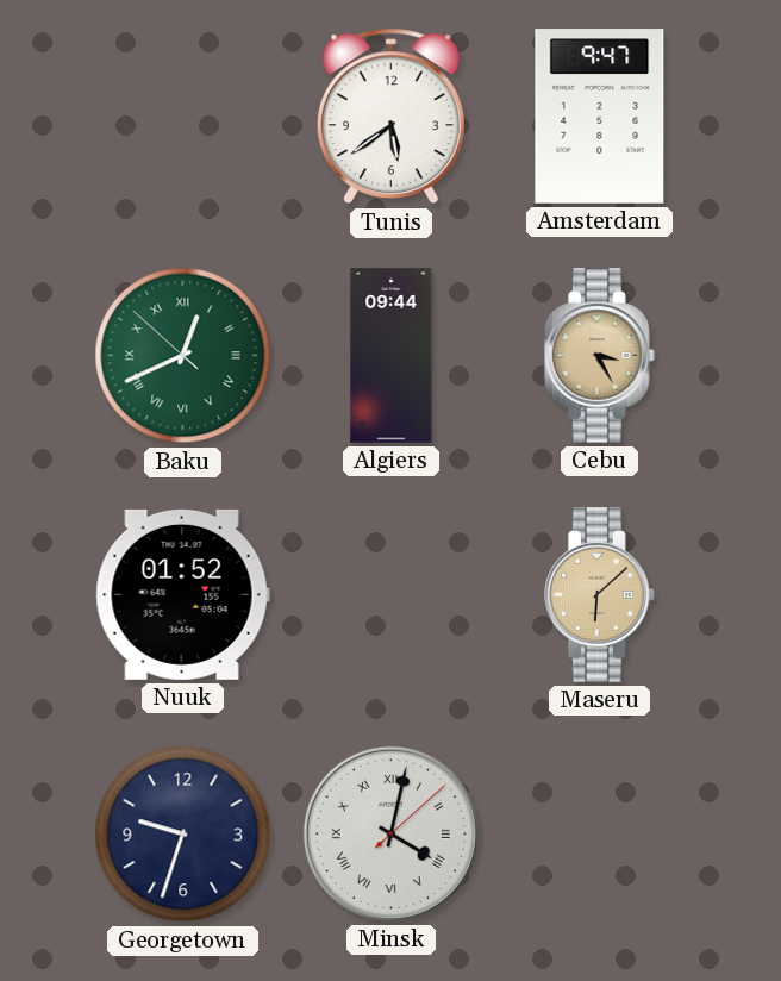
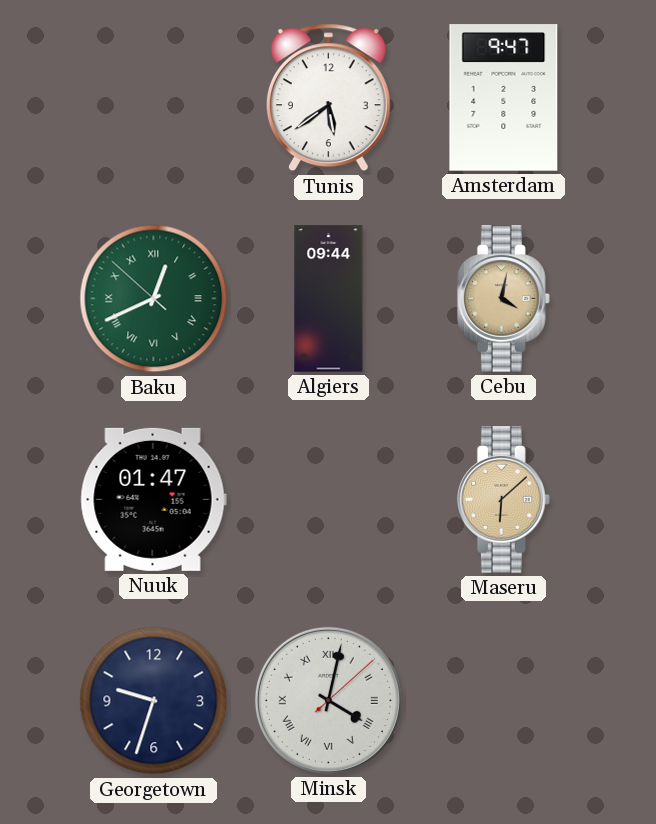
Cebu: 3:25 -> 4:02
Nuuk: 01:52 -> 01:47
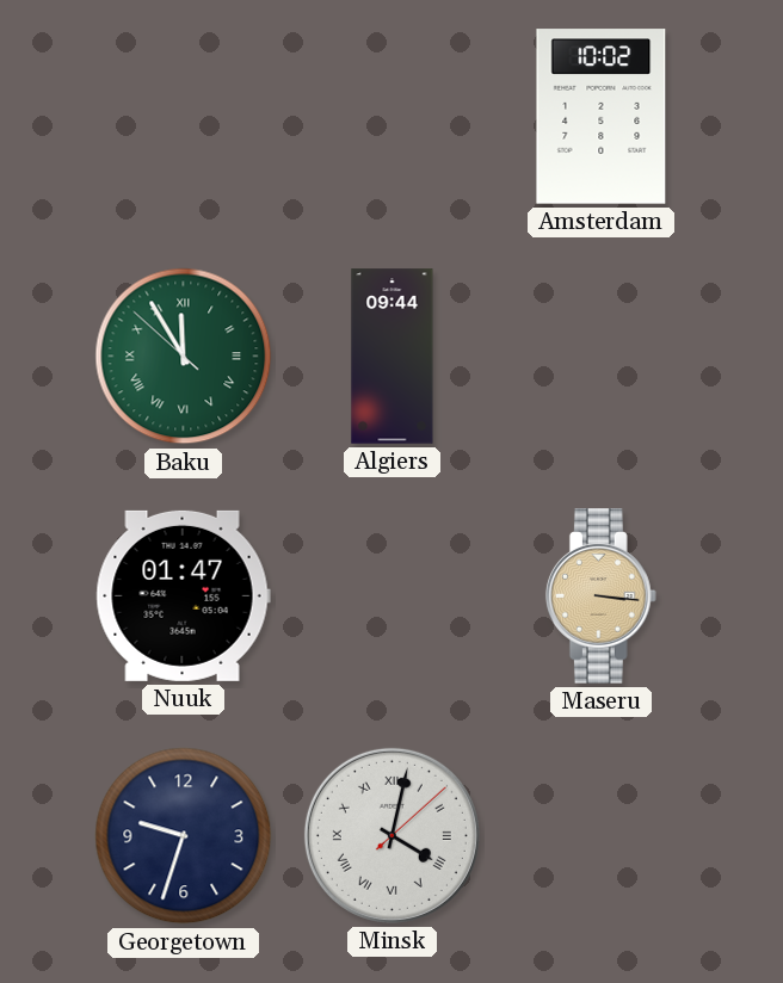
Tunis: 5:39 -> none
Amsterdam: 9:47 -> 10:02
Baku: 12:40 -> 11:54
Cebu: 4:02 -> none
Maseru: 6:08 -> 3:16
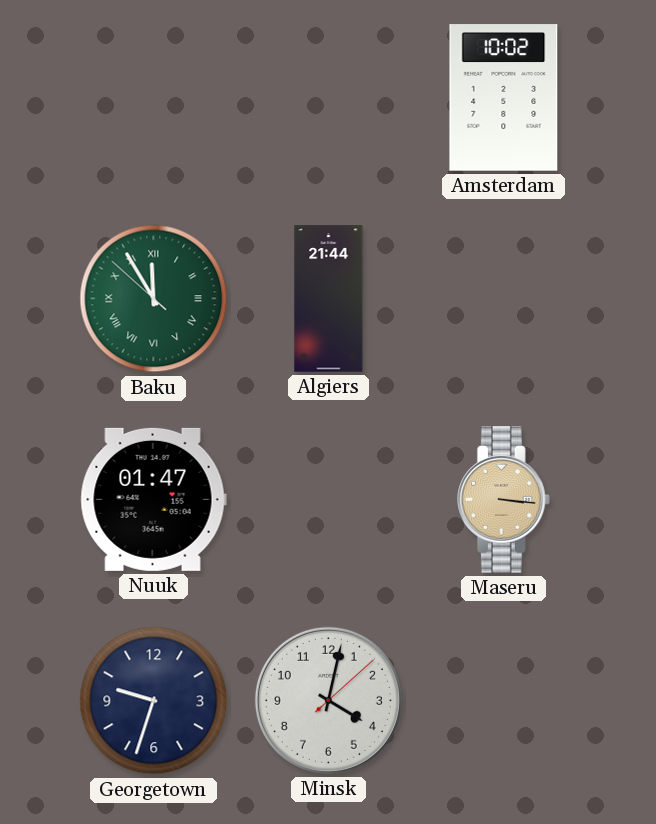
Algiers: 09:44 -> 21:44
Minsk numerals: Roman -> Arabic
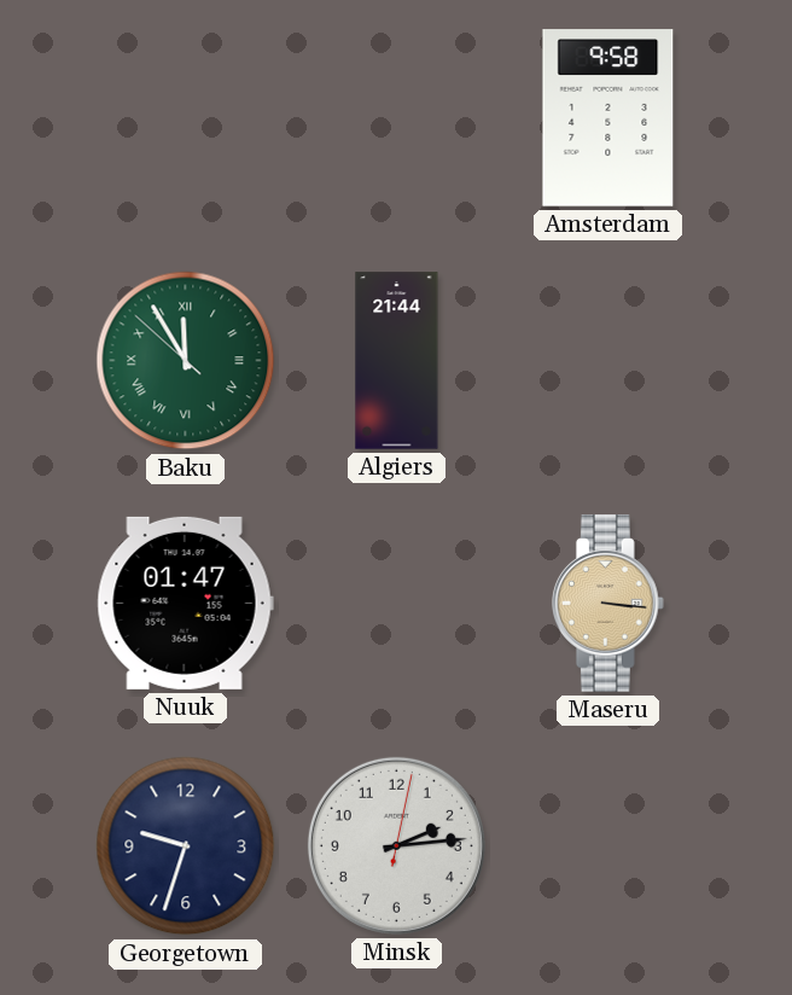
Amsterdam: 10:02 -> 9:58
Minsk: 4:02 -> 2:14
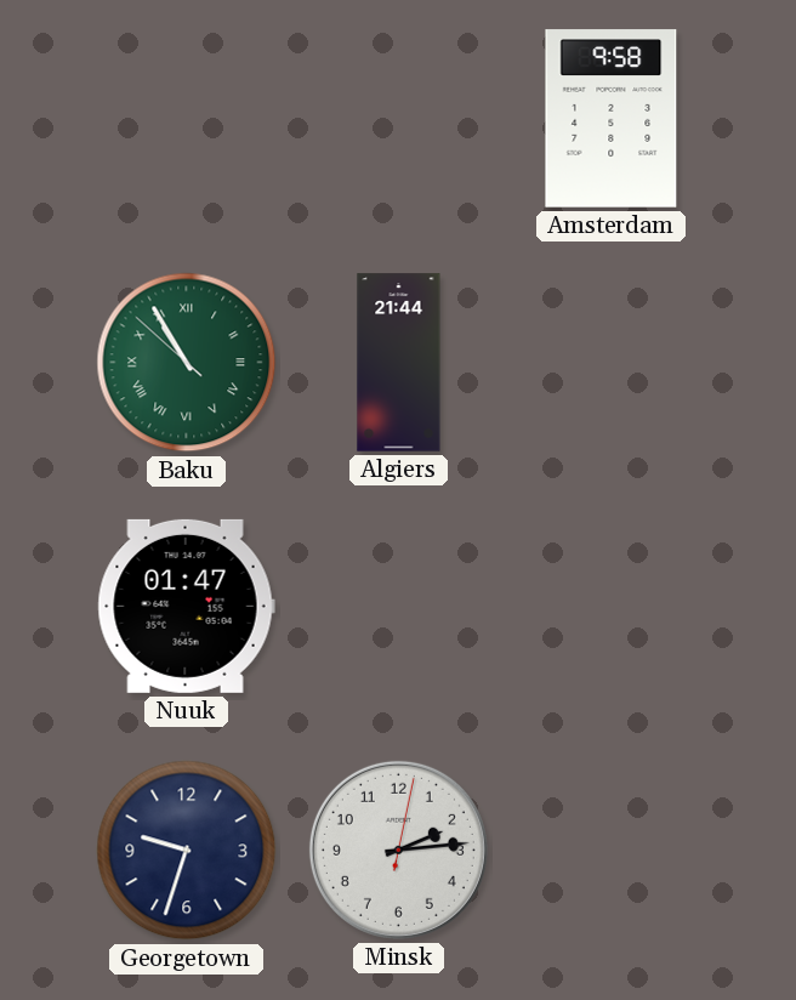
Baku: 11:54 -> 10:54
Maseru: 3:16 -> none
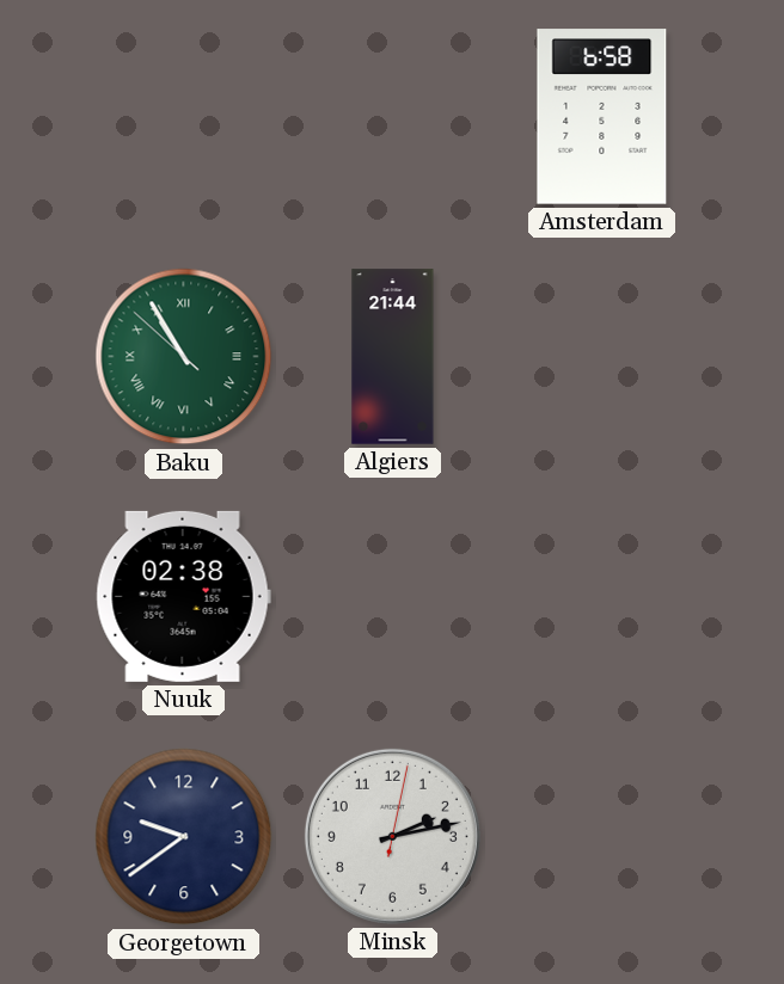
Amsterdam: 9:58 -> 6:58
Nuuk: 01:47 -> 02:38
Georgetown: 9:33 -> 9:39
Minsk: 2:14 -> 2:13
